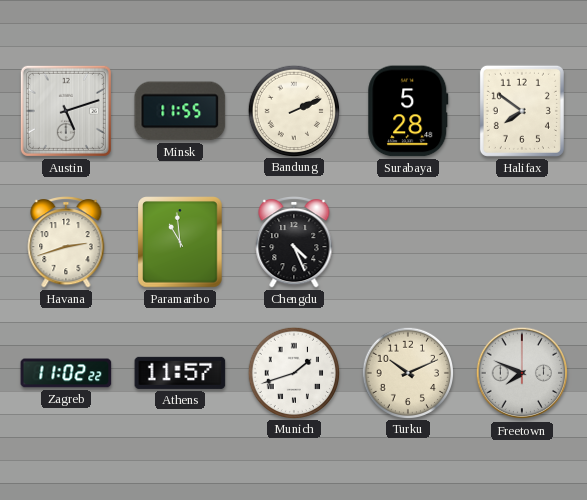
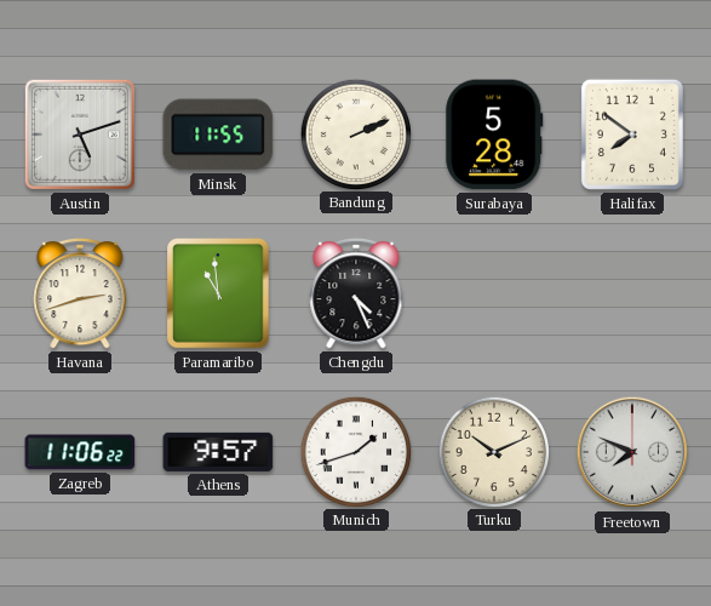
Zagreb: 11:02 -> 11:06
Athens: 11:57 -> 9:57
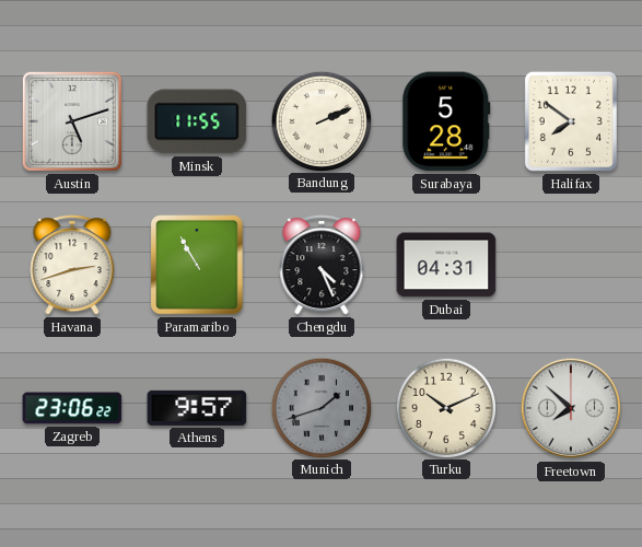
Paramaribo: 10:59 -> 10:55
Dubai: none -> 04:31
Zagreb: 11:06 -> 23:06
Munich dial: white -> grey
Freetown: 7:49 -> 7:52
